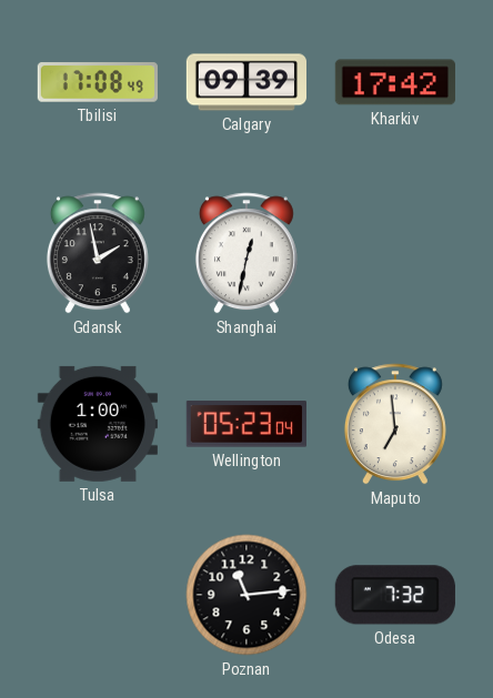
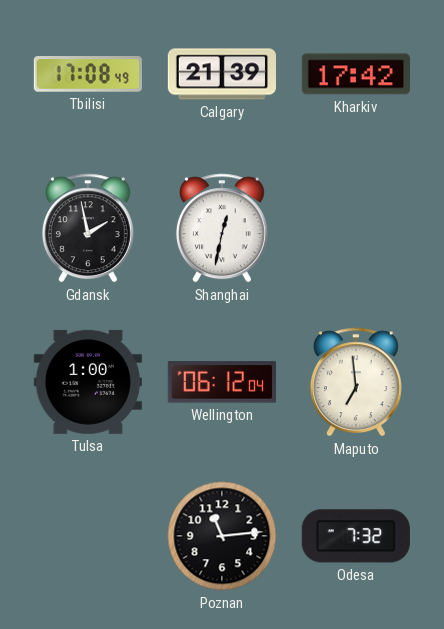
Calgary: 09:39 -> 21:39
Wellington: 05:23 -> 06:12
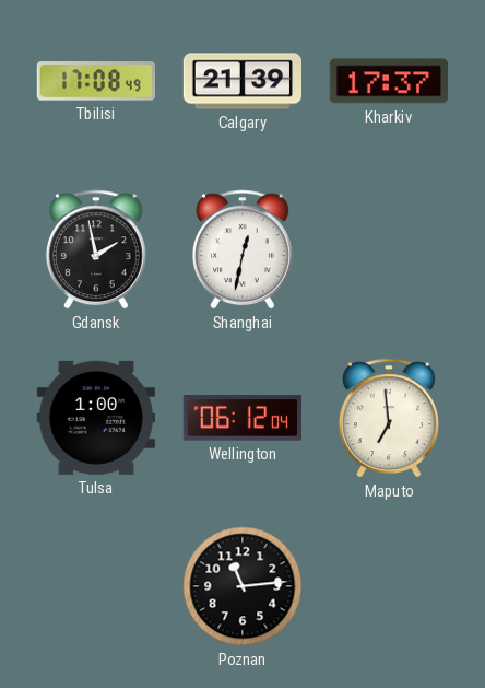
Kharkiv: 17:42 -> 17:37
Odesa: 7:32 -> none
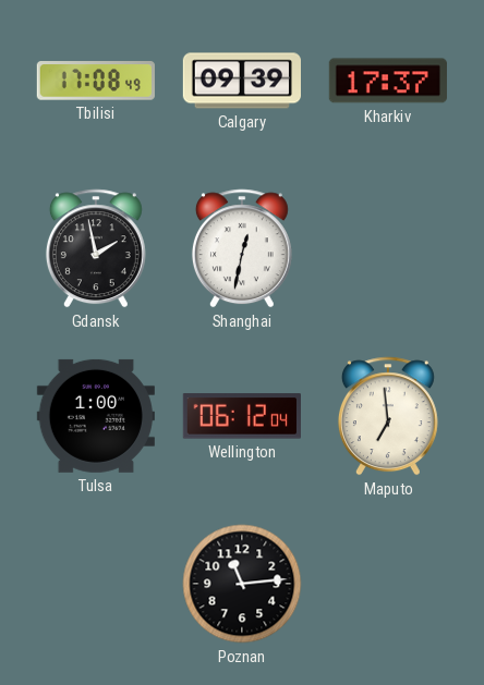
Calgary: 21:39 -> 09:39
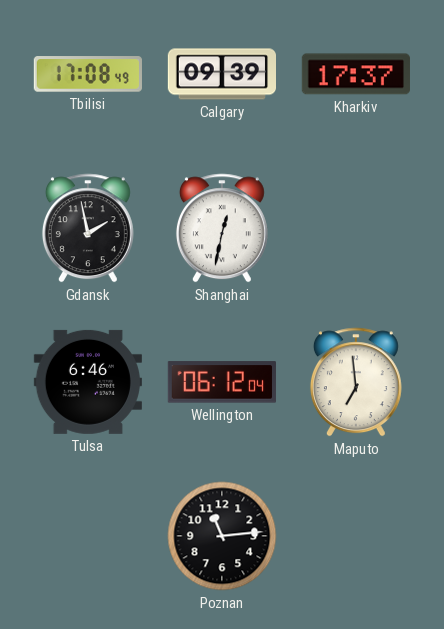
Tulsa: 1:00 -> 6:46
